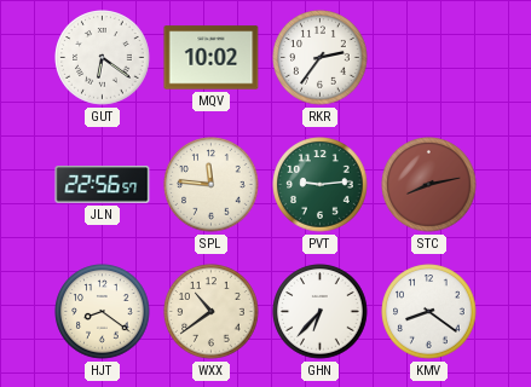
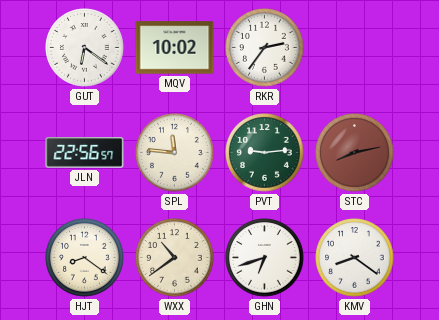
GHN: 6:37 -> 6:42
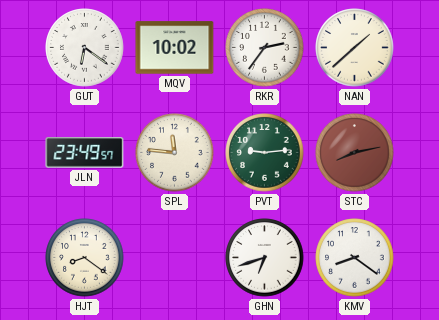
NAN: none -> 1:38
JLN: 22:56 -> 23:49
WXX: 10:39 -> none
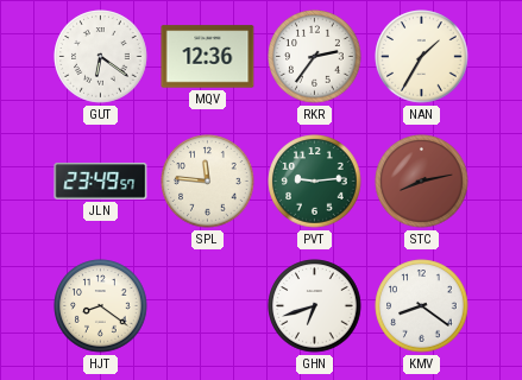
MQV: 10:02 -> 12:36
NAN: 1:38 -> 1:35
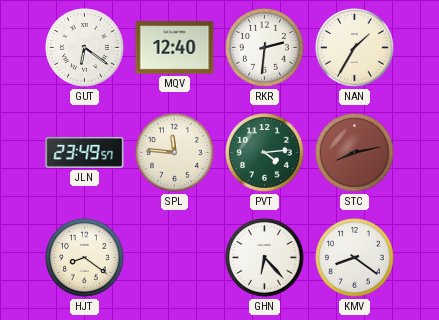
MQV: 12:36 -> 12:40
RKR: 2:36 -> 2:31
PVT: 9:14 -> 4:14
GHN: 6:42 -> 6:23
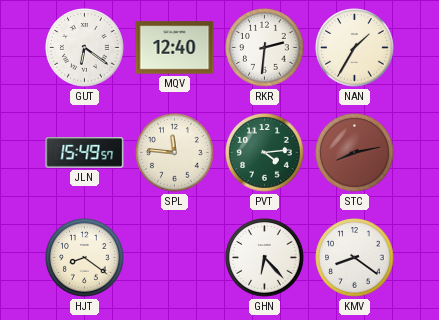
JLN: 23:49 -> 15:49
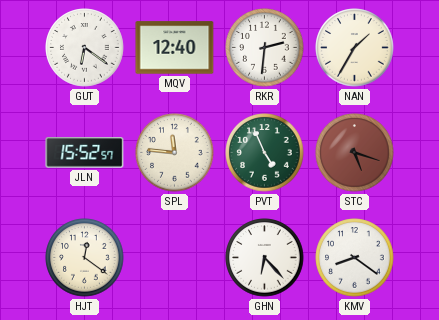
JLN: 15:49 -> 15:52
PVT: 4:14 -> 4:56
STC: 8:13 -> 5:18
HJT: 8:21 -> 12:21
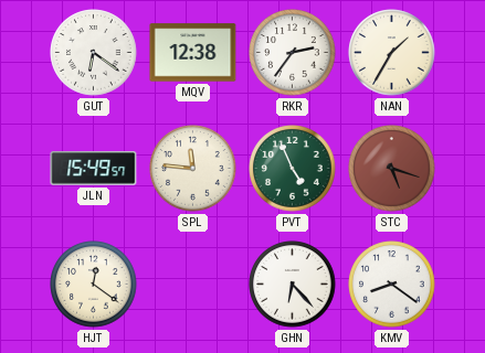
MQV: 12:40 -> 12:38
RKR: 2:31 -> 2:36
JLN: 15:52 -> 15:49
